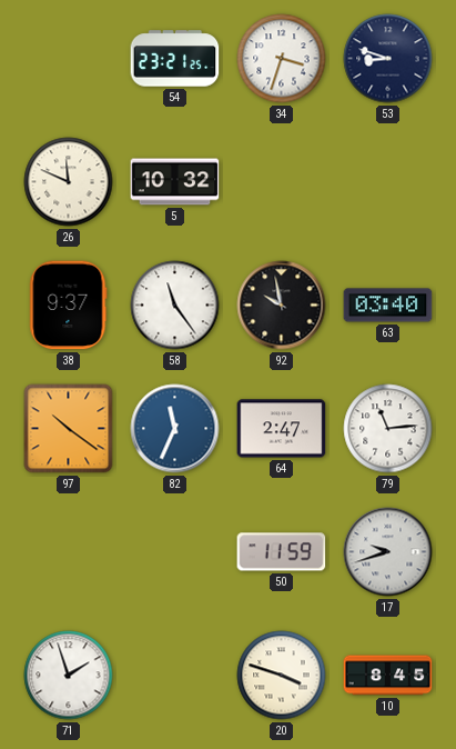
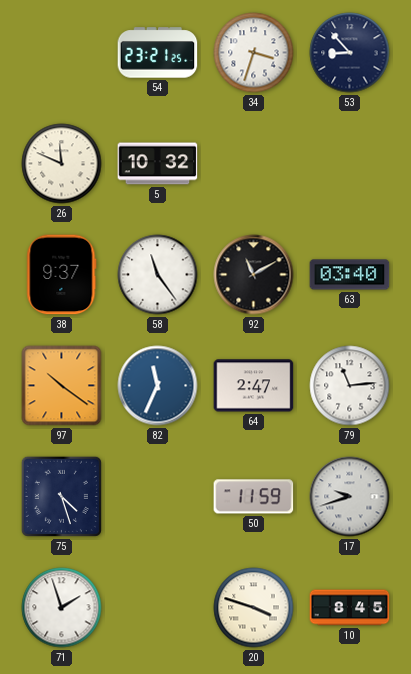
53: 8:48 -> 8:53
92: 9:58 -> 11:10
75: none -> 4:27
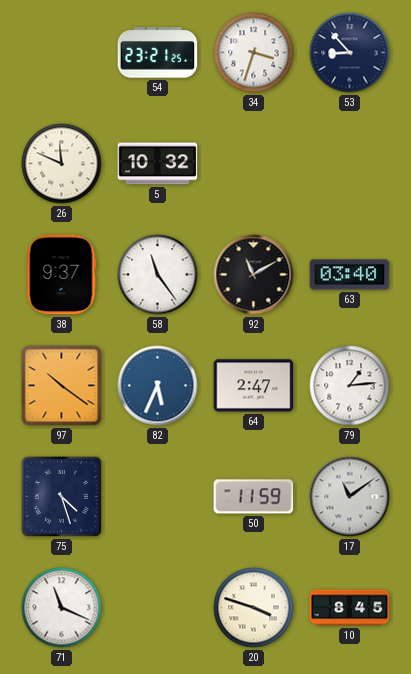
82: 11:34 -> 5:34
79: 11:14 -> 1:14
17: 9:42 -> 11:09
71: 1:57 -> 11:19
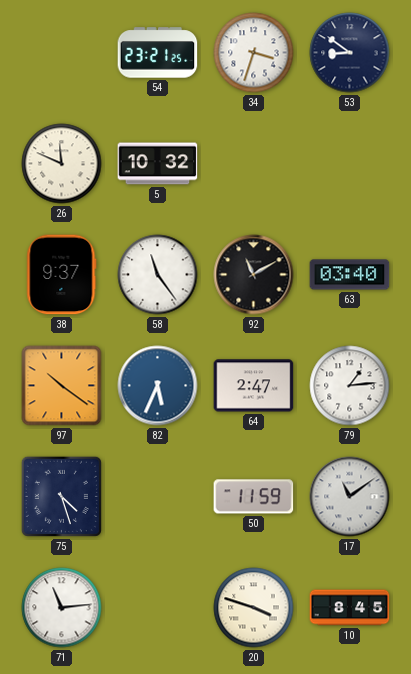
53: 8:53 -> 8:51
71: 11:19 -> 11:14
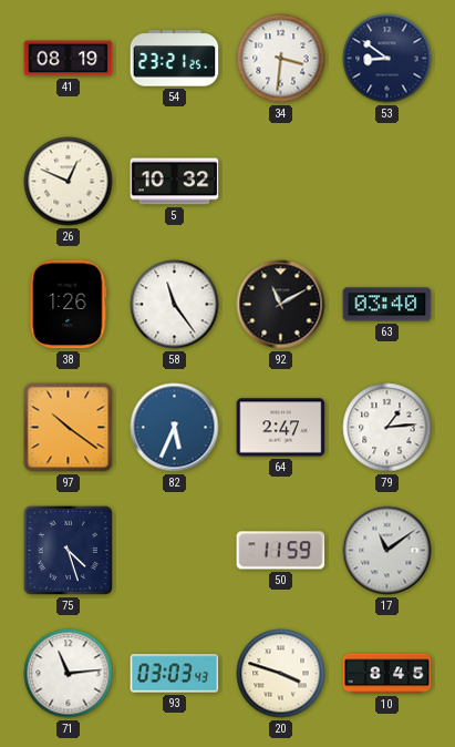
41: none -> 08:19
34: 3:33 -> 3:31
26: 11:49 -> 12:49
38: 9:37 -> 1:26
93: none -> 03:03
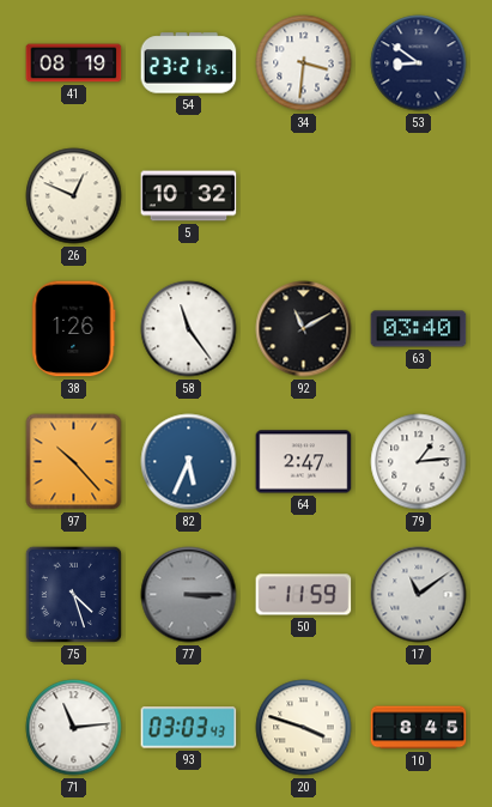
97: 10:21 -> 10:23
77: none -> 3:15
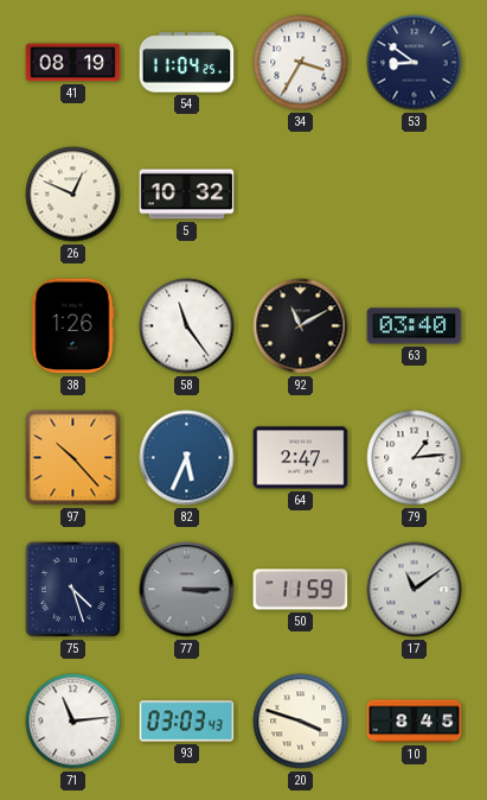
54: 23:21 -> 11:04
34: 3:31 -> 3:35
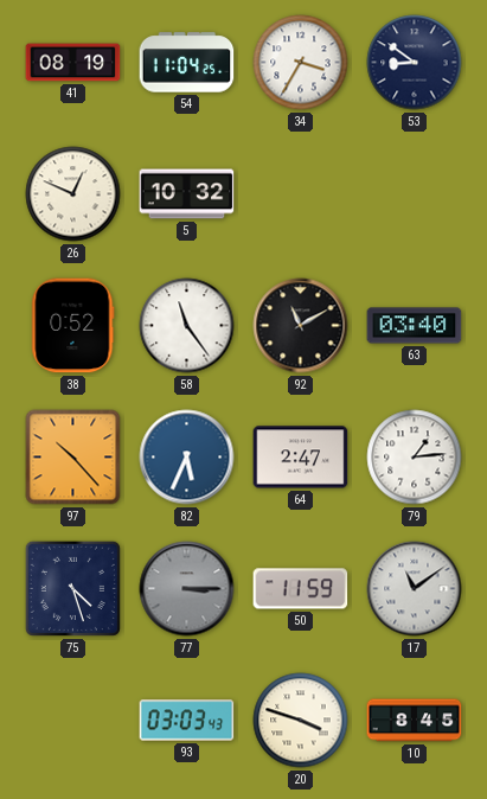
38: 1:26 -> 0:52
71: 11:14 -> none
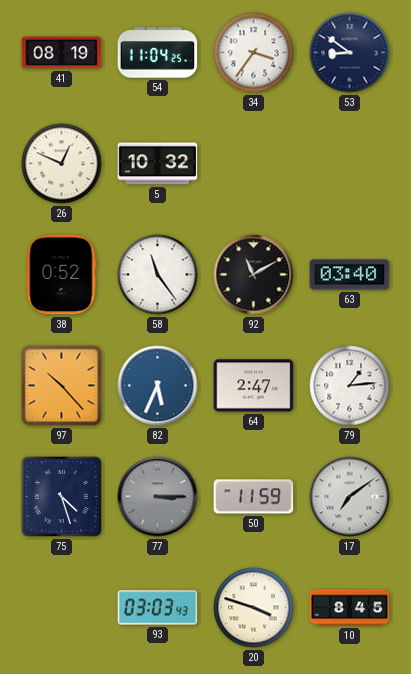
34: 3:35 -> 3:36
17: 11:09 -> 7:09
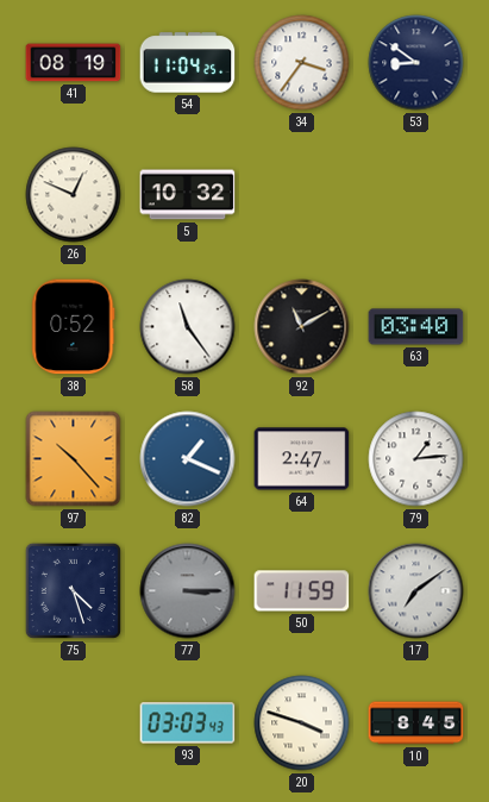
82: 5:34 -> 1:19
